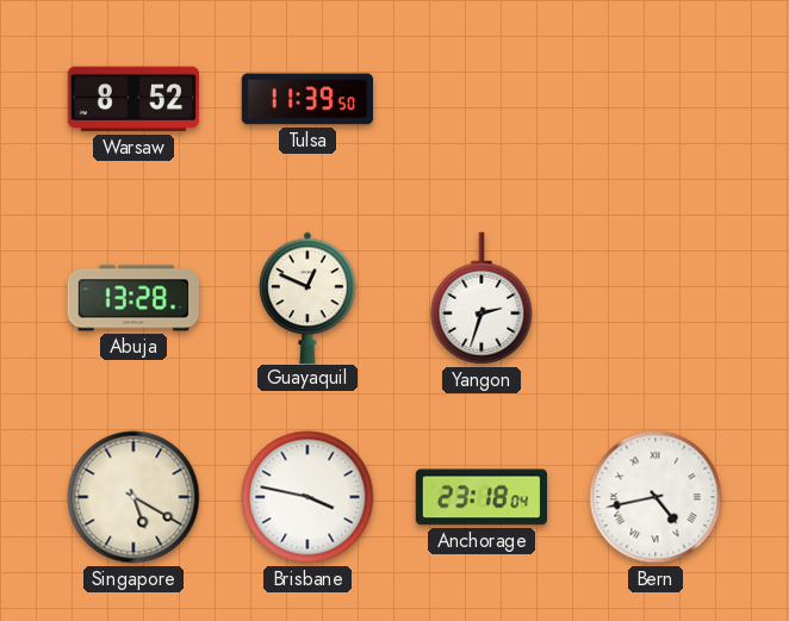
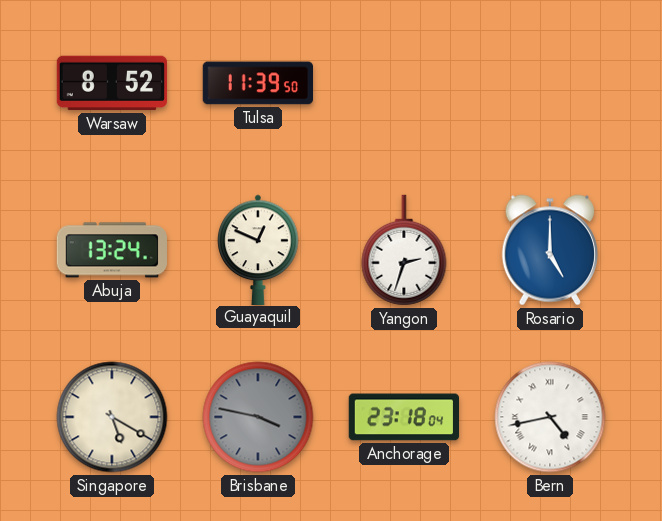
Abuja: 13:28 -> 13:24
Rosario: none -> 5:00
Brisbane dial: white -> grey
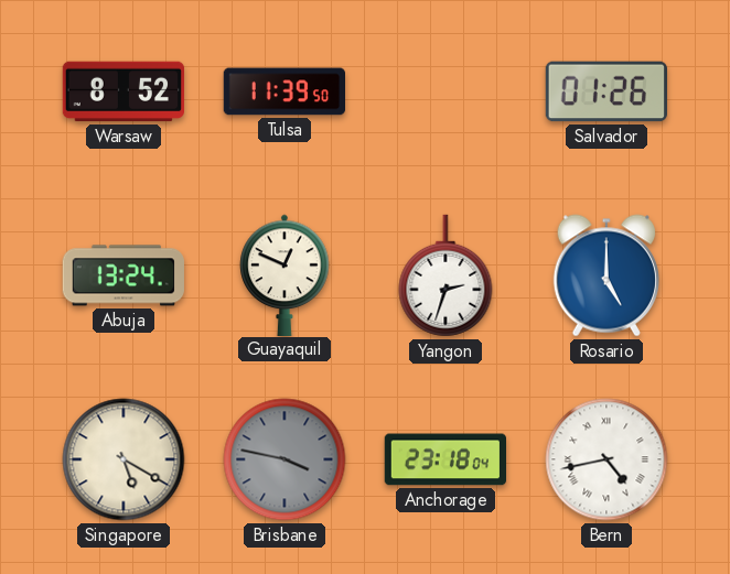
Salvador: none -> 01:26
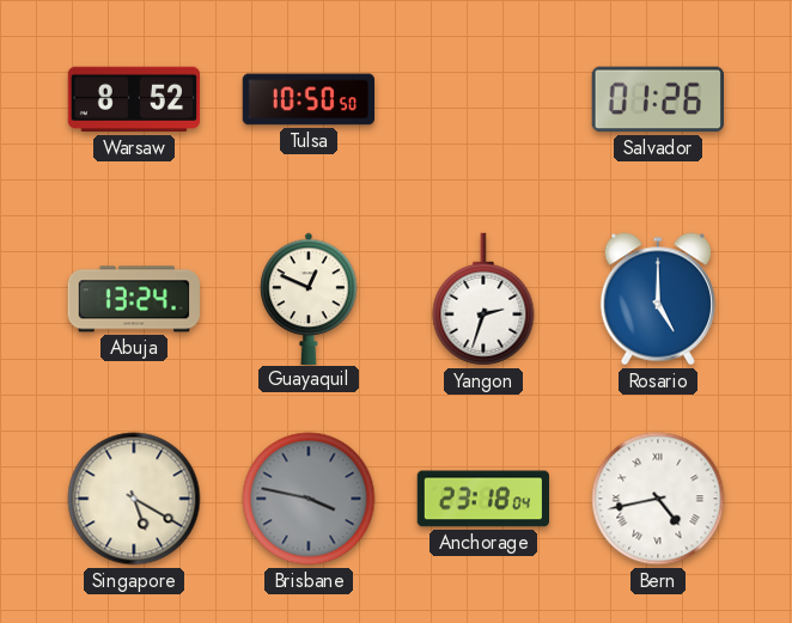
Tulsa: 11:39 -> 10:50
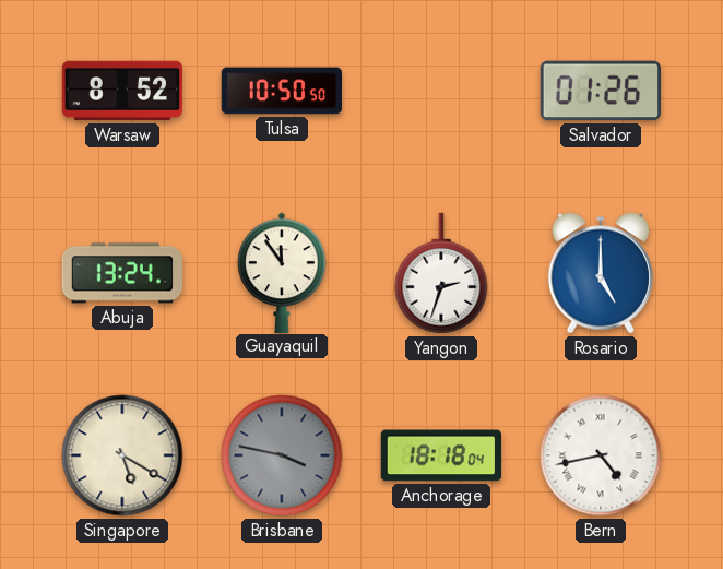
Guayaquil: 12:49 -> 11:54
Anchorage: 23:18 -> 18:18
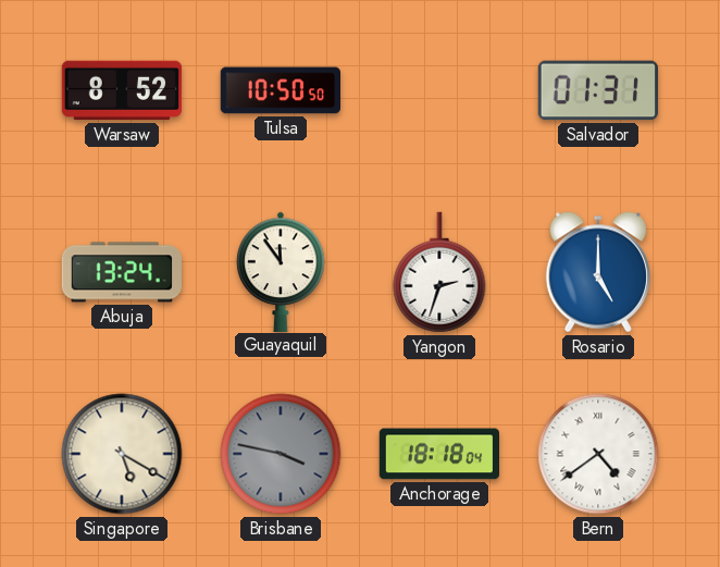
Salvador: 01:26 -> 01:31
Bern: 4:43 -> 4:39
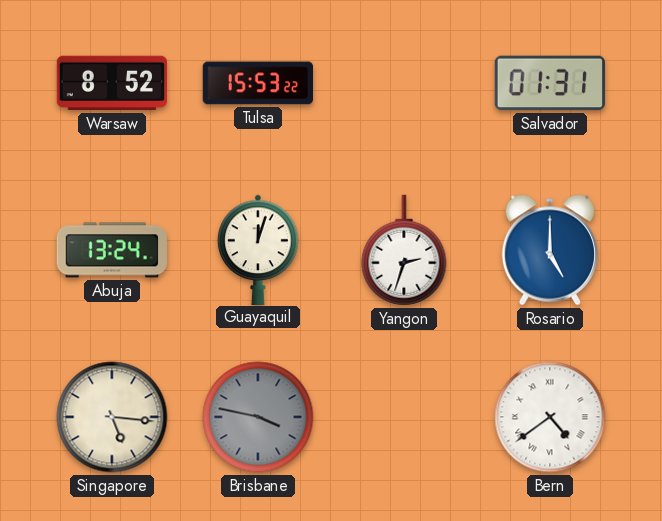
Tulsa: 10:50 -> 15:53
Guayaquil: 11:54 -> 12:03
Singapore: 5:20 -> 5:16
Anchorage: 18:18 -> none
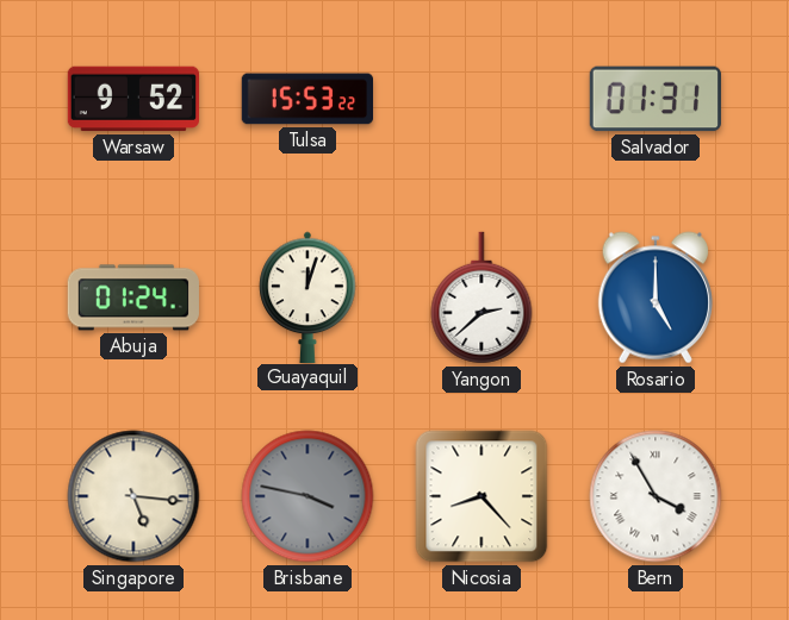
Warsaw: 8:52 -> 9:52
Abuja: 13:24 -> 01:24
Yangon: 2:33 -> 2:38
Nicosia: none -> 8:23
Bern: 4:39 -> 3:55
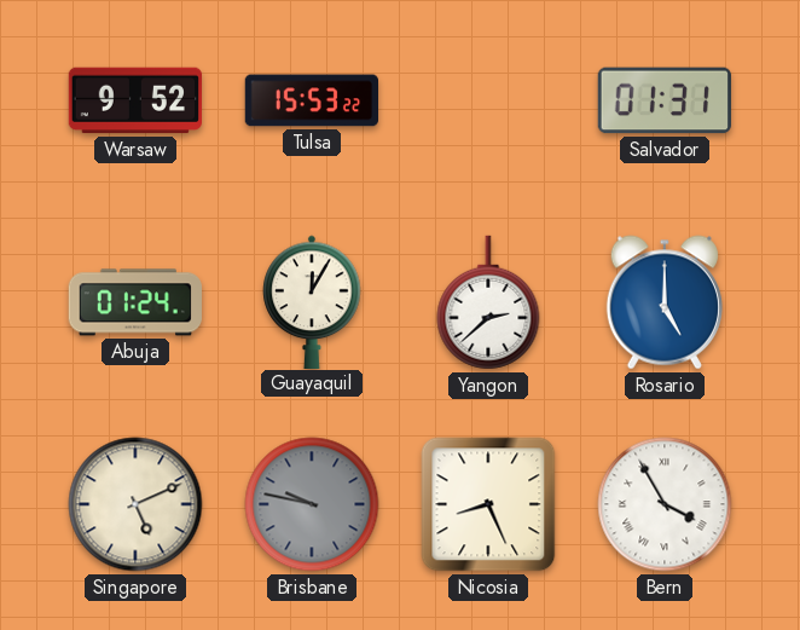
Guayaquil: 12:03 -> 12:05
Singapore: 5:16 -> 5:11
Brisbane: 3:47 -> 9:47
Nicosia: 8:23 -> 8:26
